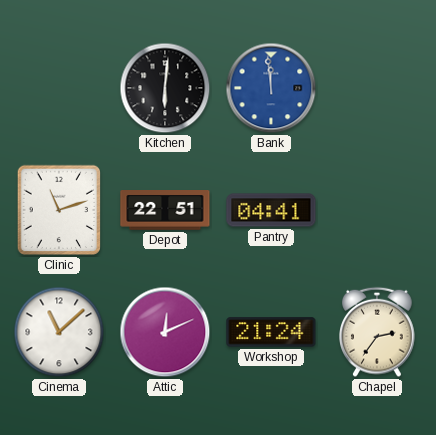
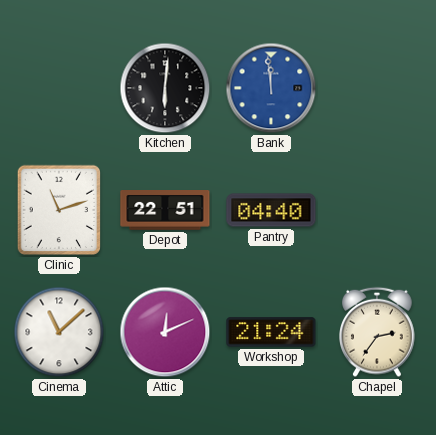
Pantry: 04:41 -> 04:40
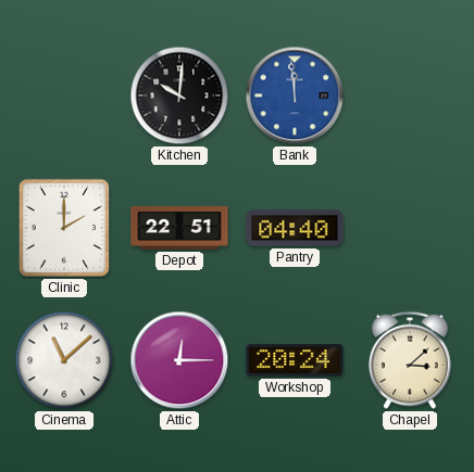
Kitchen: 6:01 -> 10:01
Clinic: 11:12 -> 2:00
Attic: 12:11 -> 12:15
Workshop: 21:24 -> 20:24
Chapel: 2:36 -> 3:08
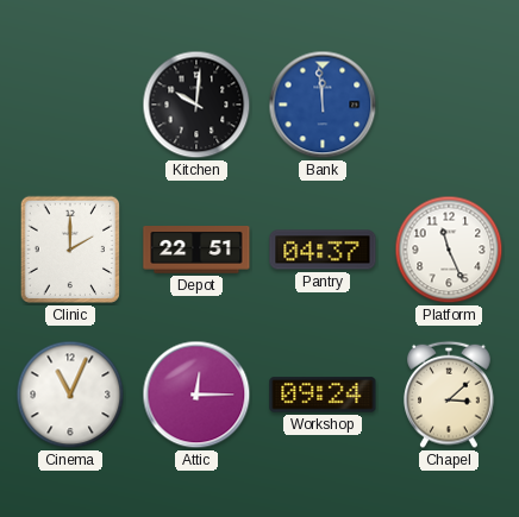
Pantry: 04:40 -> 04:37
Platform: none -> 11:26
Cinema: 11:08 -> 11:04
Workshop: 20:24 -> 09:24
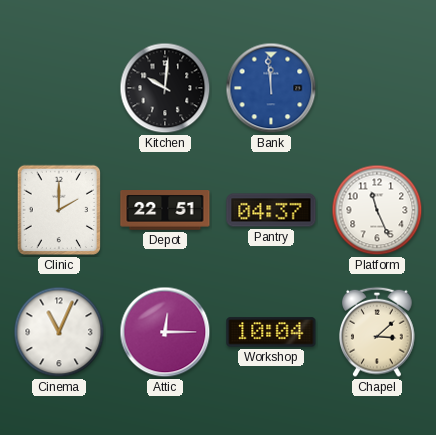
Workshop: 09:24 -> 10:04
